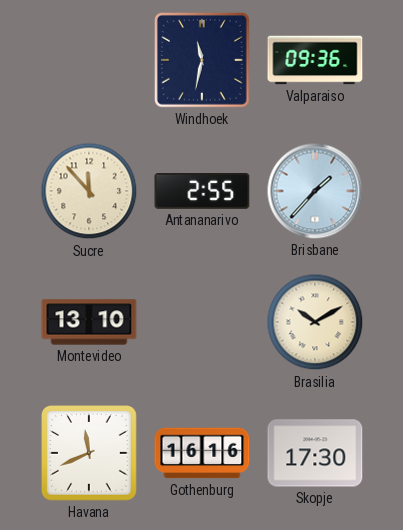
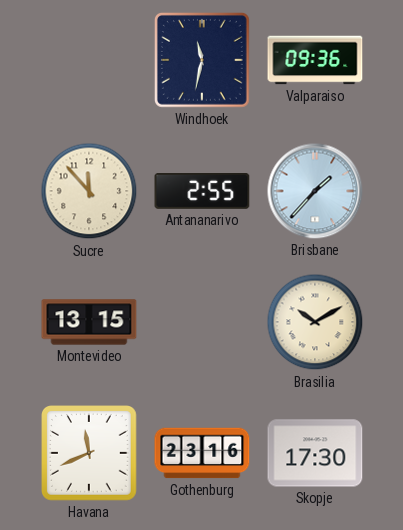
Montevideo: 13:10 -> 13:15
Gothenburg: 16:16 -> 23:16
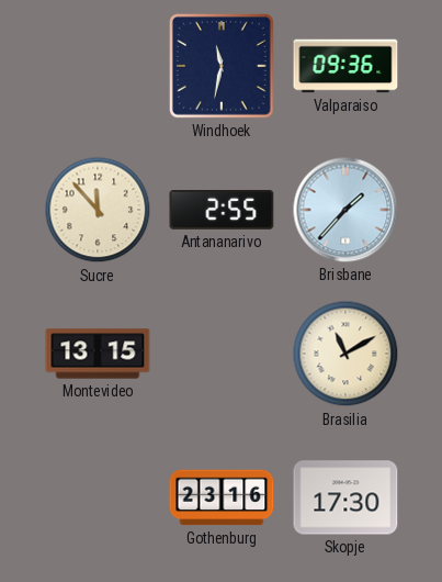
Brasilia: 10:10 -> 11:10
Havana: 11:41 -> none
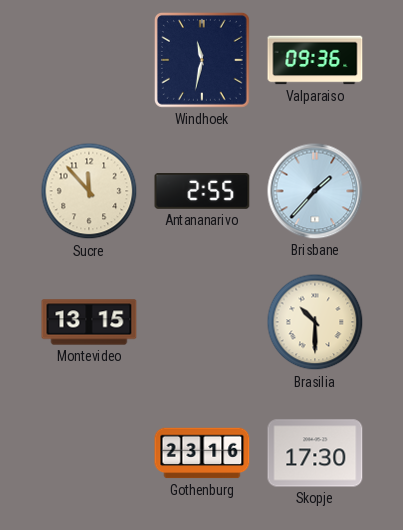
Brasilia: 11:10 -> 10:30
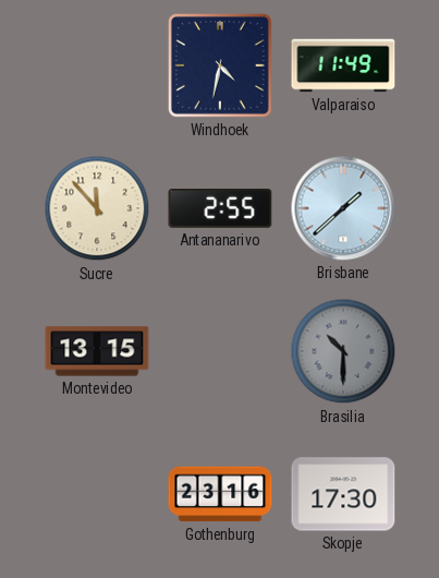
Windhoek: 11:32 -> 4:32
Valparaiso: 09:36 -> 11:49
Brisbane: 1:37 -> 1:38
Brasilia dial: cream -> grey
